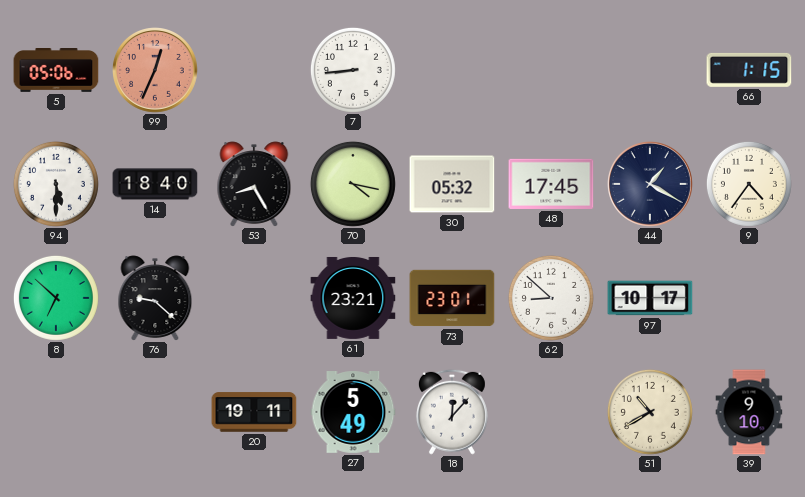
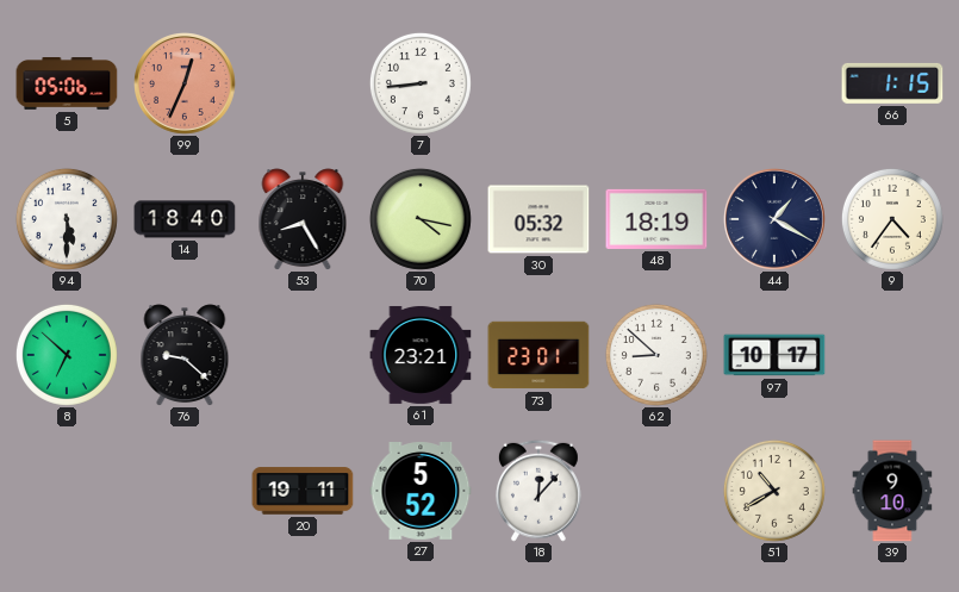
48: 17:45 -> 18:19
27: 5:49 -> 5:52
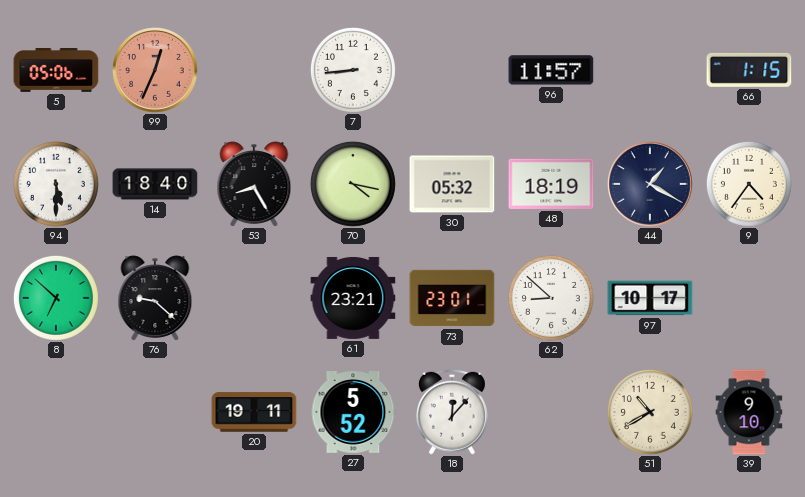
96: none -> 11:57
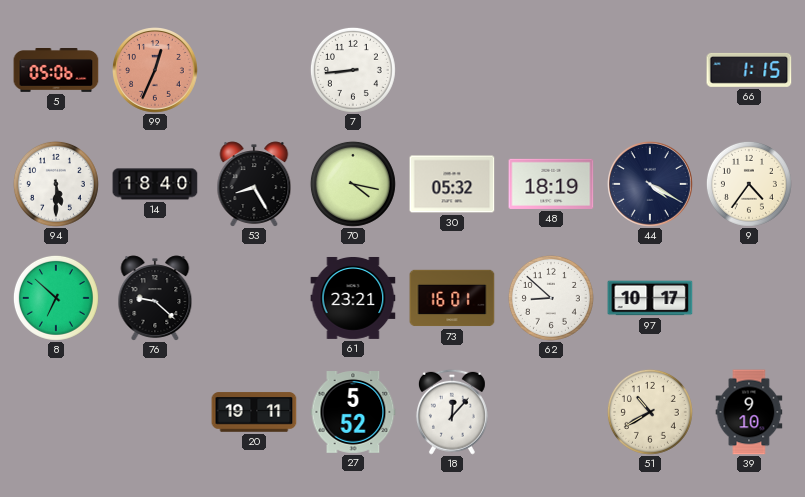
96: 11:57 -> none
44: 1:20 -> 4:20
73: 23:01 -> 16:01
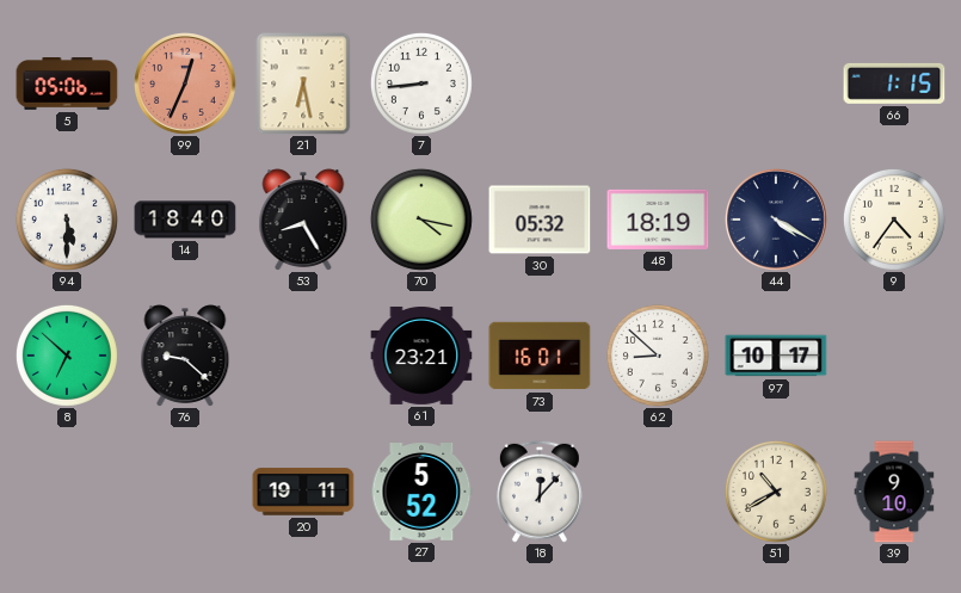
21: none -> 6:28
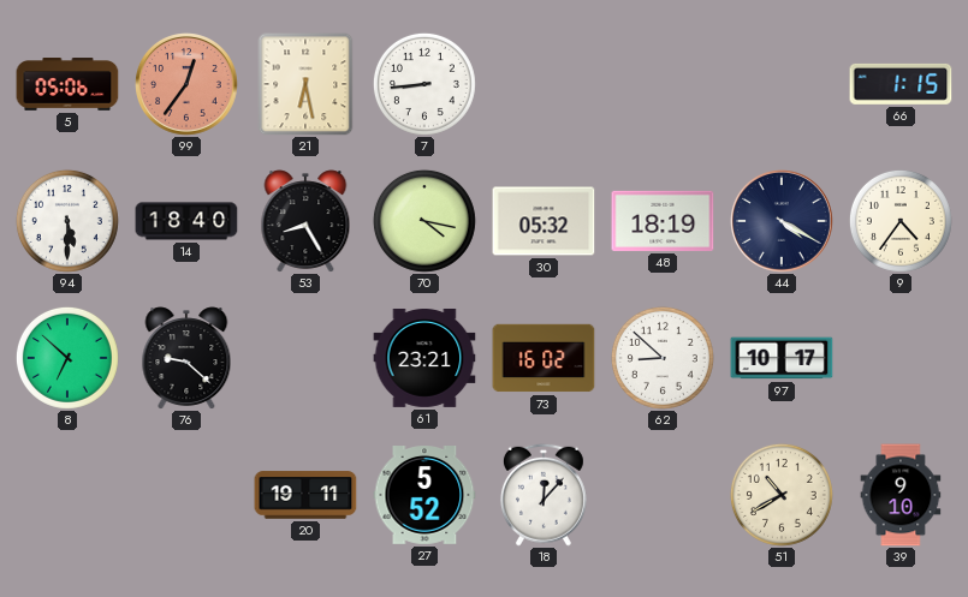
99: 12:34 -> 12:36
73: 16:01 -> 16:02
